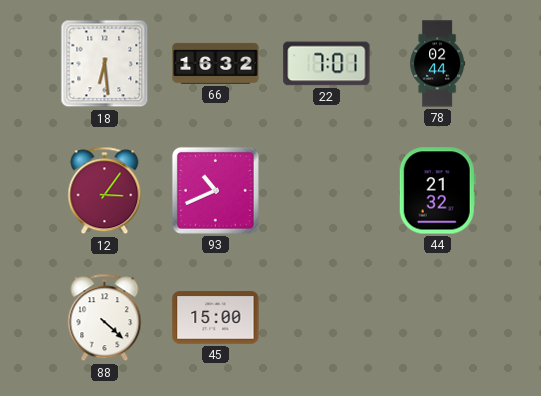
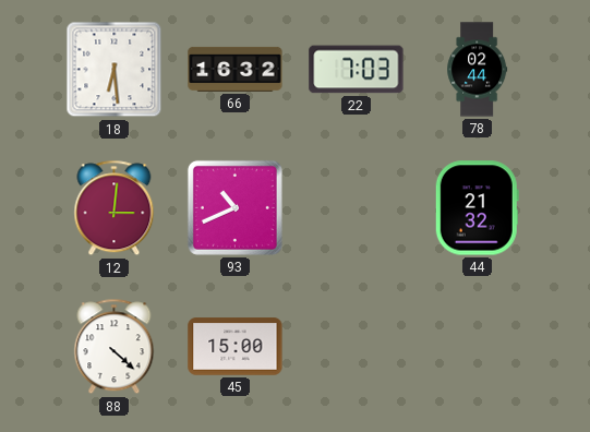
22: 7:01 -> 7:03
12: 3:06 -> 3:01
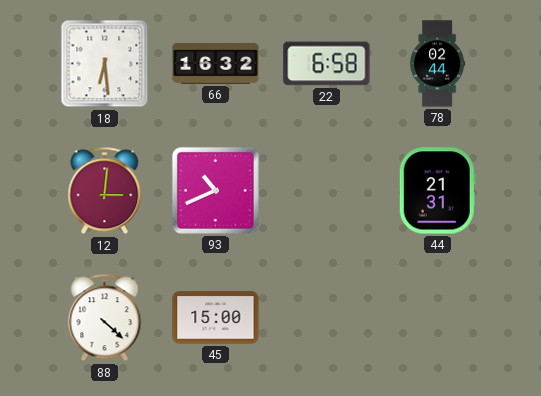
22: 7:03 -> 6:58
44: 21:32 -> 21:31
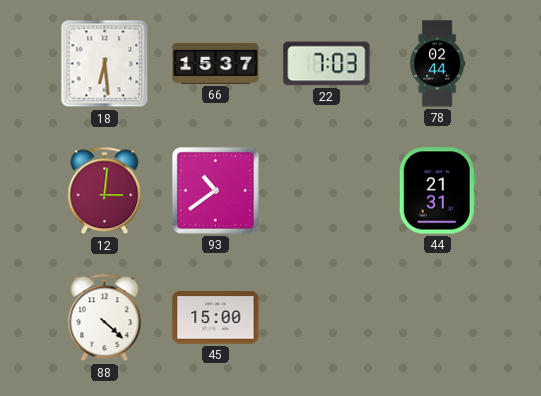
66: 16:32 -> 15:37
22: 6:58 -> 7:03
93: 10:41 -> 10:39
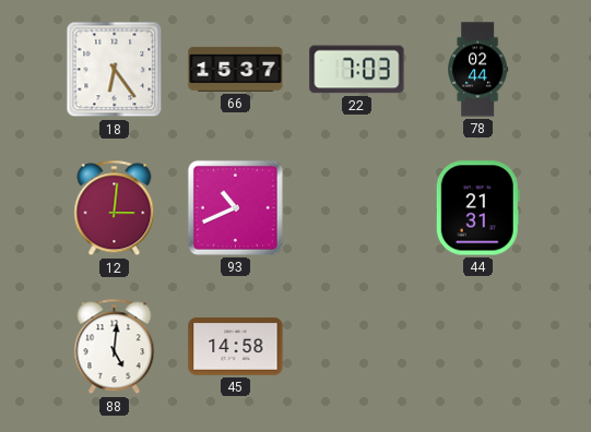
18: 6:29 -> 6:24
93: 10:39 -> 10:41
88: 4:22 -> 5:01
45: 15:00 -> 14:58
